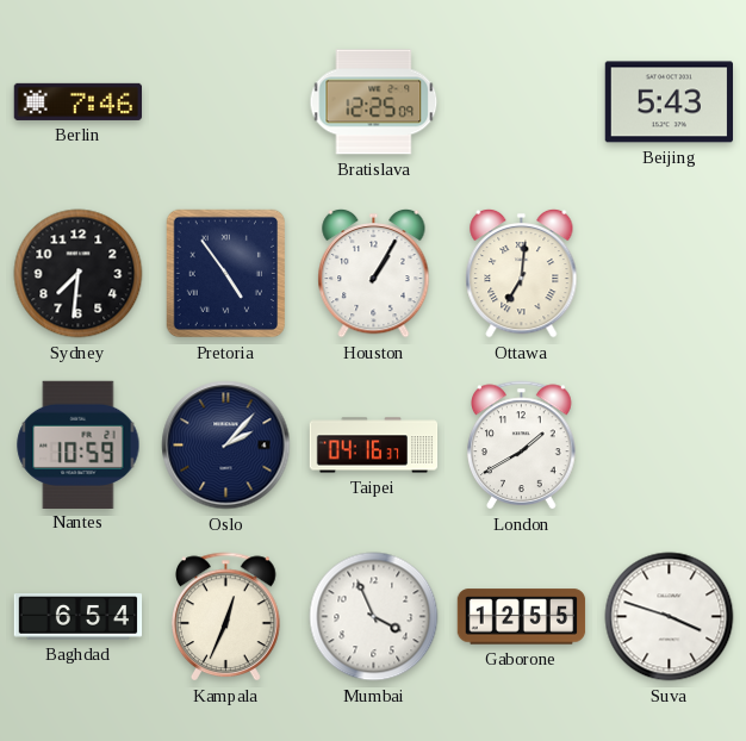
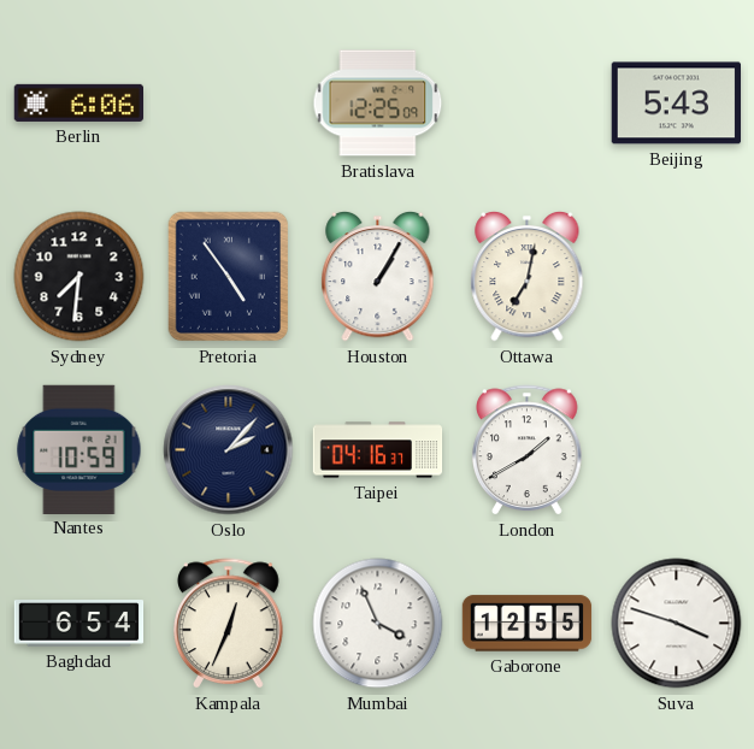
Berlin: 7:46 -> 6:06
Ottawa: 7:01 -> 7:02
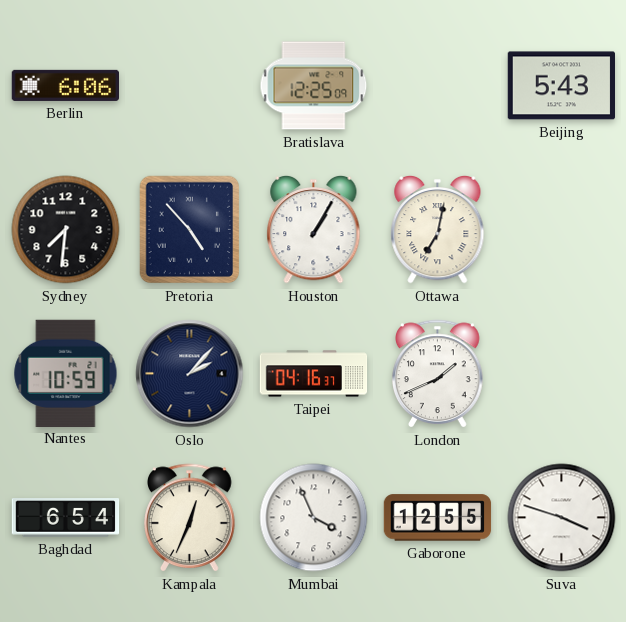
Pretoria: 4:54 -> 4:53
London: 1:40 -> 1:41
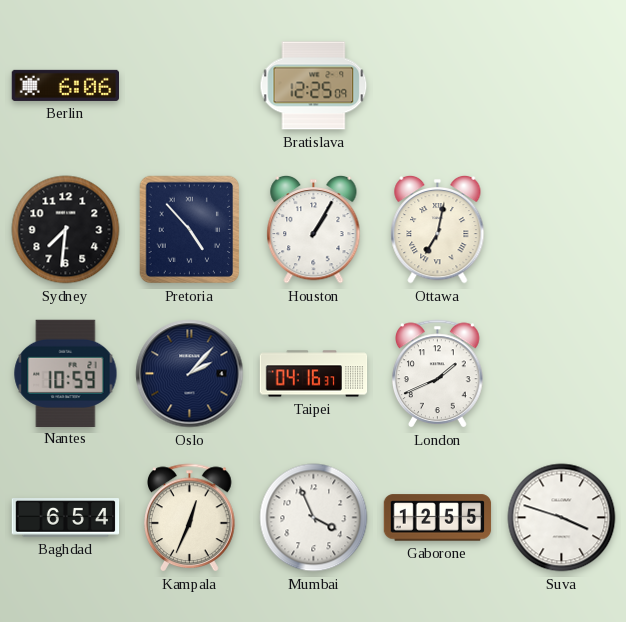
Beijing: 5:43 -> none
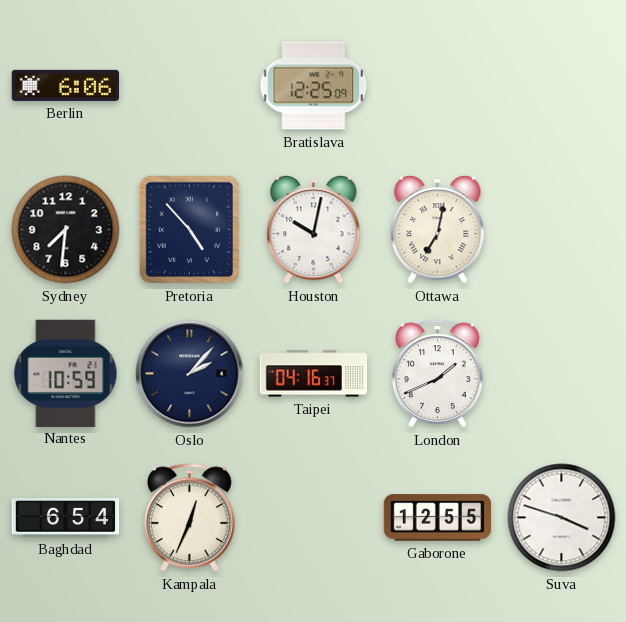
Houston: 1:05 -> 10:02
Mumbai: 3:56 -> none
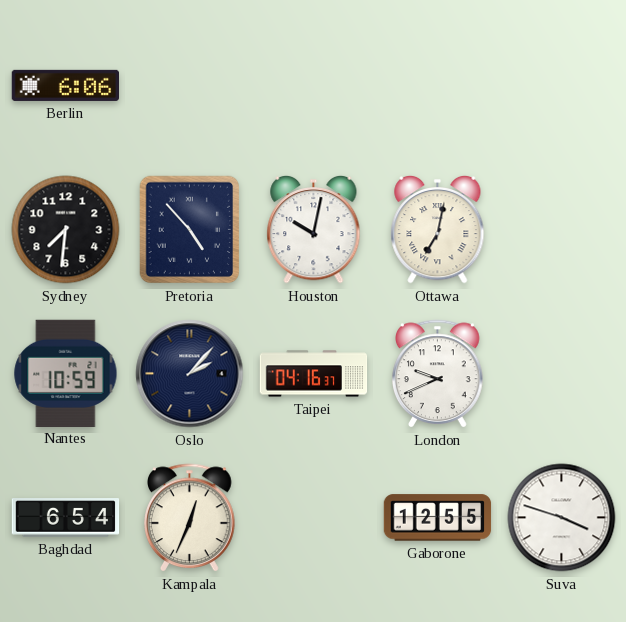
Bratislava: 12:25 -> none
London: 1:41 -> 9:41
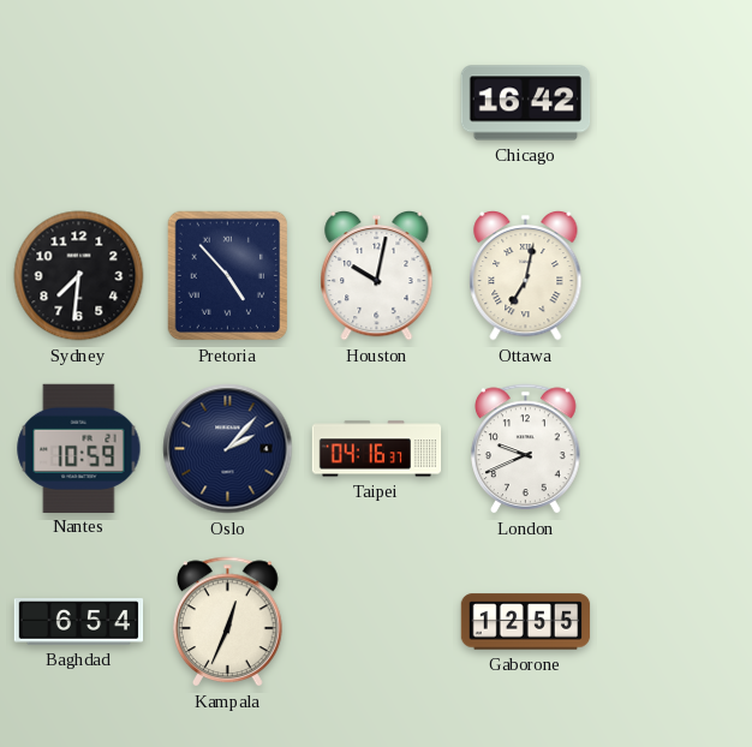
Berlin: 6:06 -> none
Chicago: none -> 16:42
Suva: 3:48 -> none
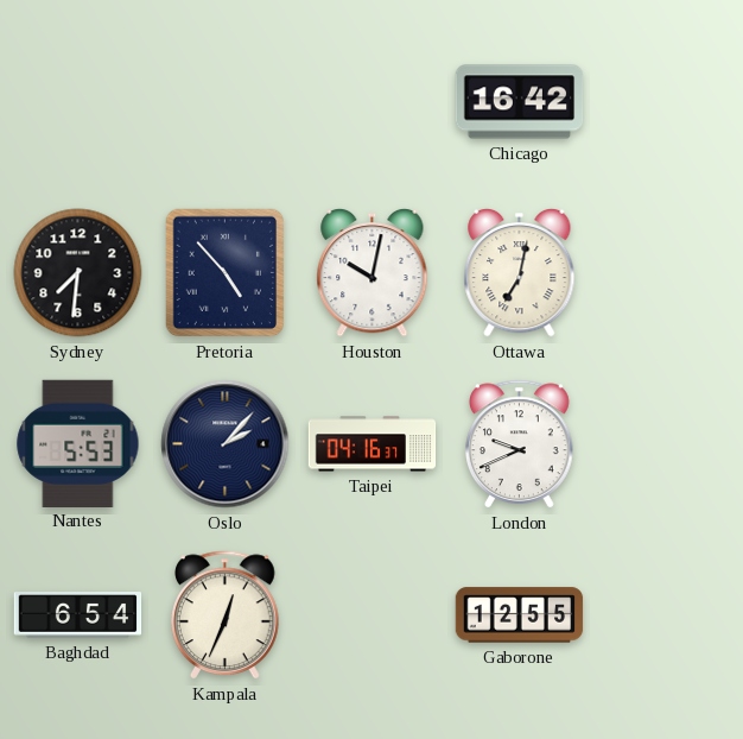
Nantes: 10:59 -> 5:53
